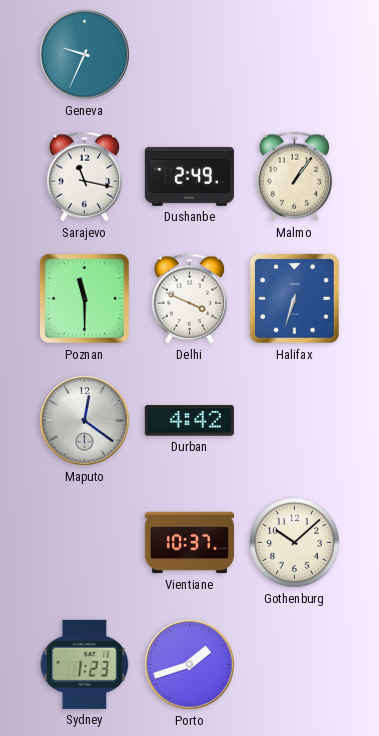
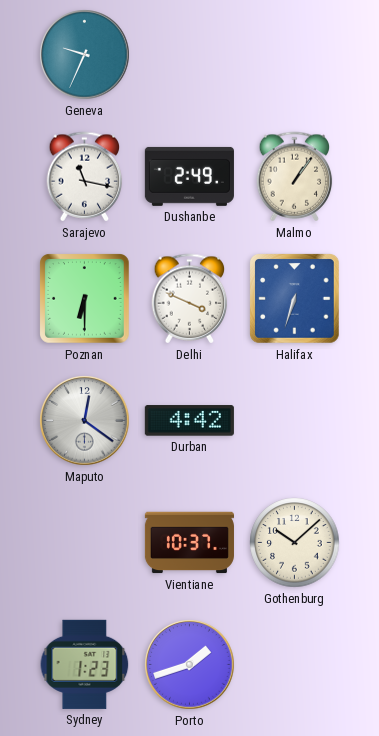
Poznan: 11:30 -> 6:30
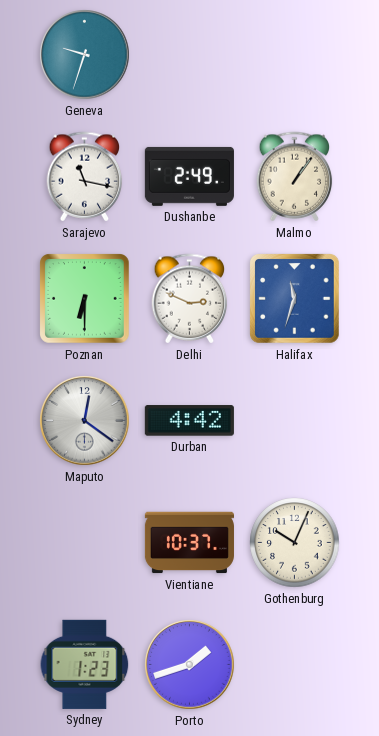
Geneva: 9:34 -> 9:33
Delhi: 3:49 -> 2:49
Halifax: 6:33 -> 11:33
Gothenburg: 10:08 -> 10:04
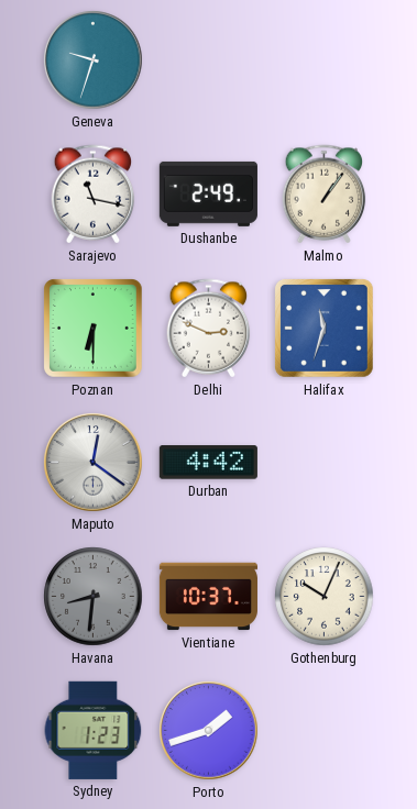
Havana: none -> 8:31
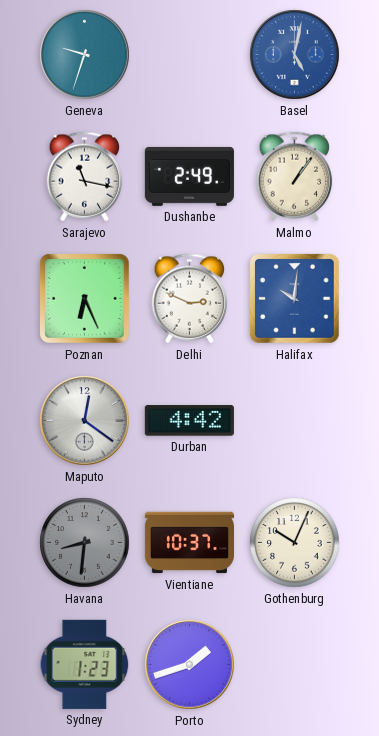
Basel: none -> 5:02
Poznan: 6:30 -> 6:26
Halifax: 11:33 -> 10:01
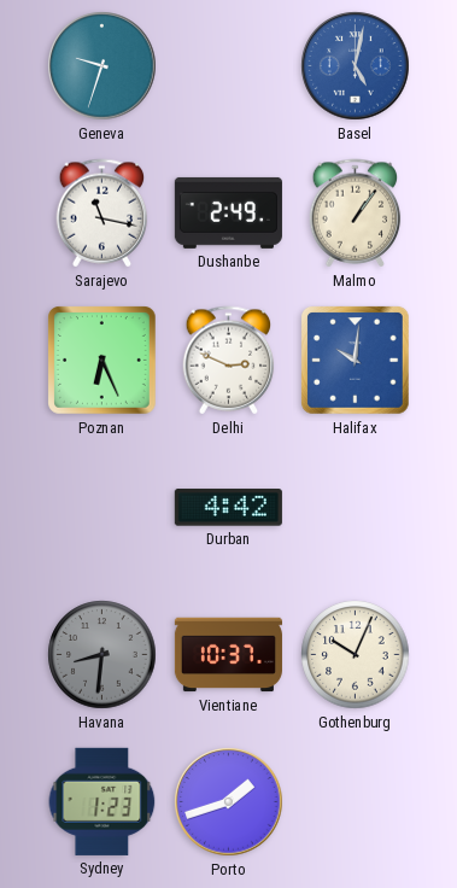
Maputo: 12:21 -> none
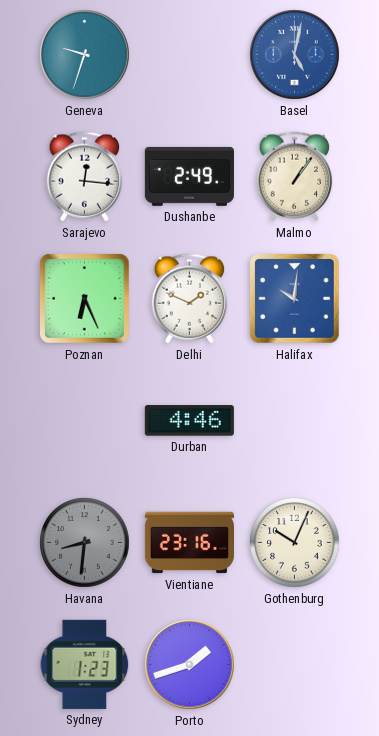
Sarajevo: 11:17 -> 12:16
Delhi: 2:49 -> 1:49
Durban: 4:42 -> 4:46
Vientiane: 10:37 -> 23:16
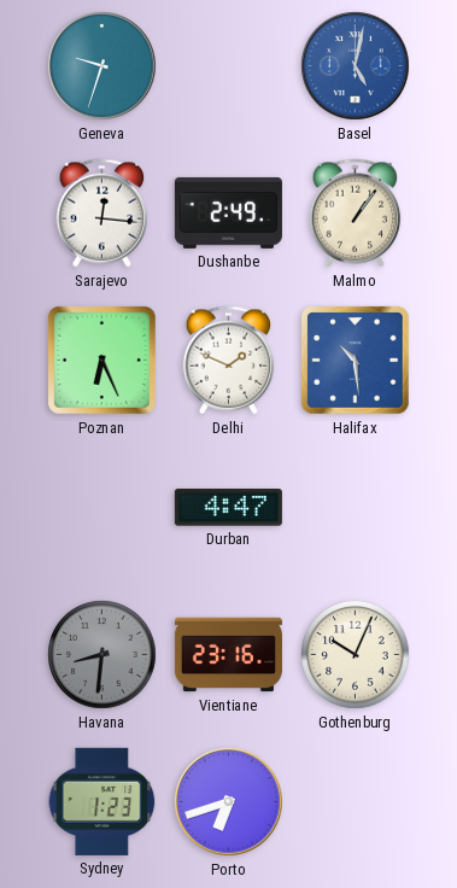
Halifax: 10:01 -> 10:29
Durban: 4:46 -> 4:47
Porto: 1:42 -> 6:42
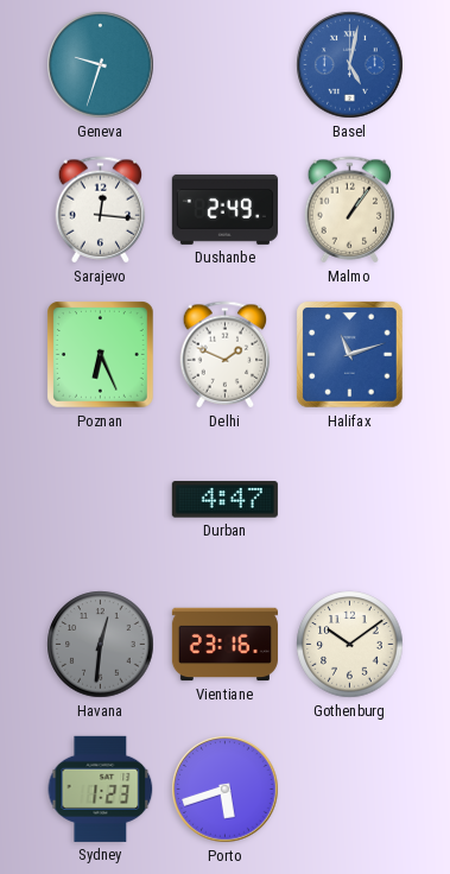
Halifax: 10:29 -> 11:12
Havana: 8:31 -> 12:31
Gothenburg: 10:04 -> 10:09
Porto: 6:42 -> 5:42
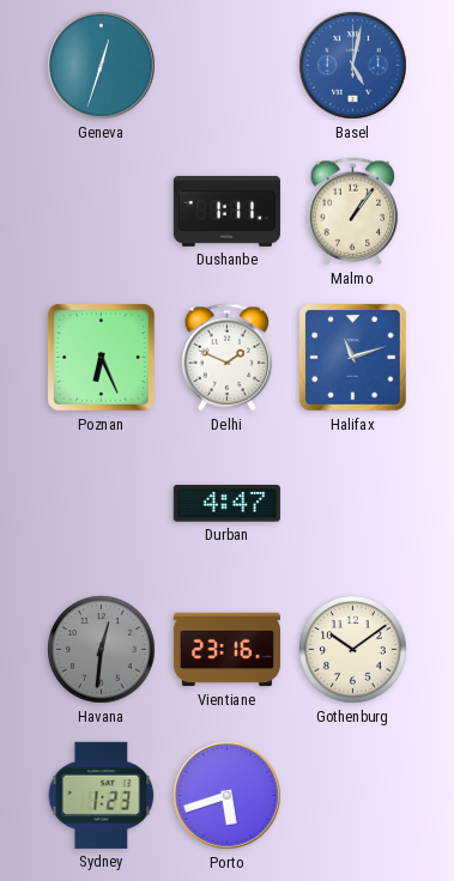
Geneva: 9:33 -> 12:33
Sarajevo: 12:16 -> none
Dushanbe: 2:49 -> 1:11
